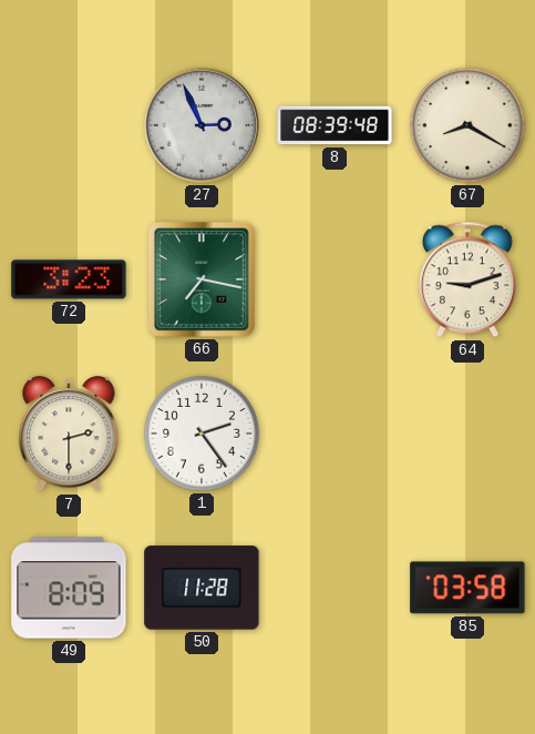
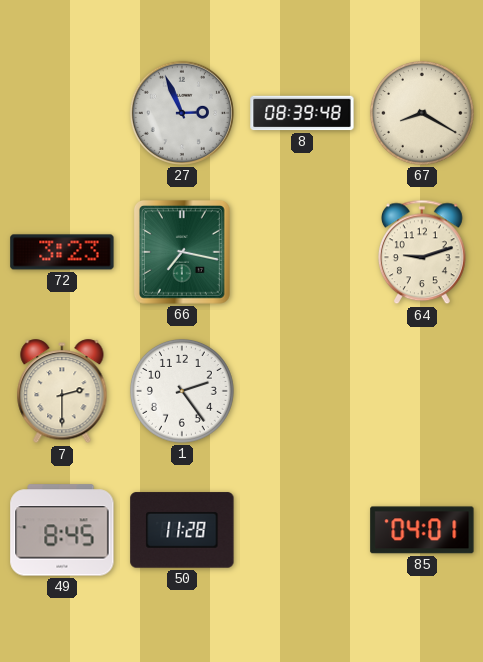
49: 8:09 -> 8:45
85: 03:58 -> 04:01
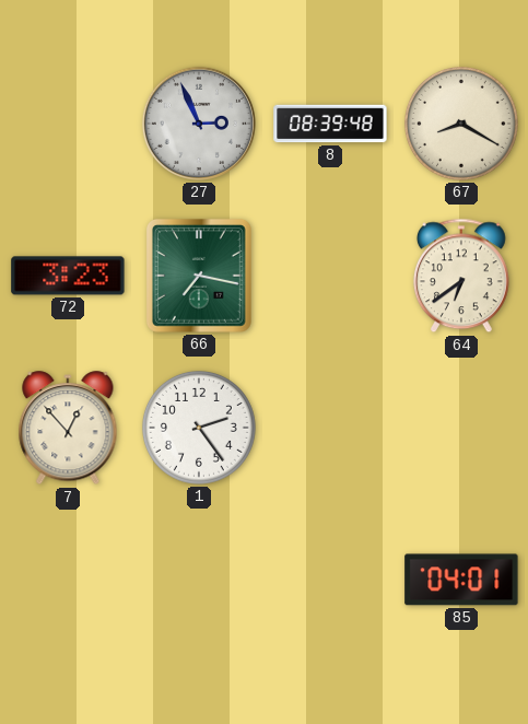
64: 9:12 -> 6:39
7: 2:30 -> 12:53
49: 8:45 -> none
50: 11:28 -> none
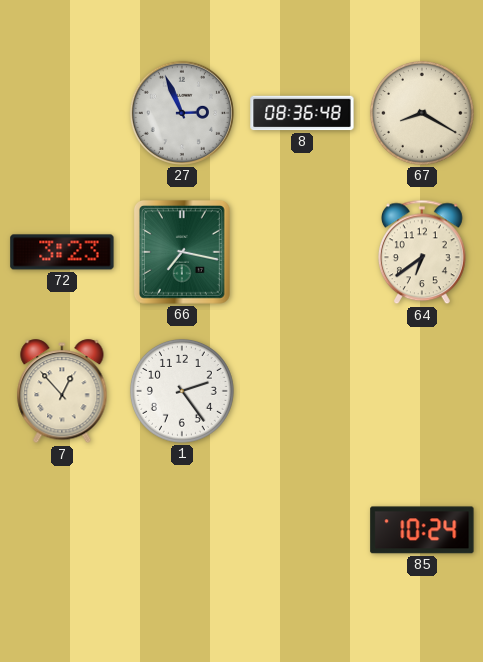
8: 08:39 -> 08:36
85: 04:01 -> 10:24
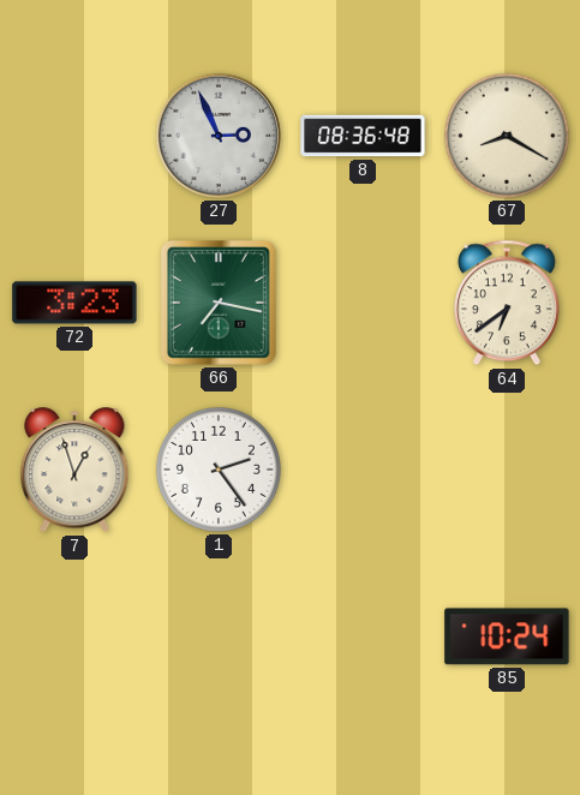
7: 12:53 -> 12:57
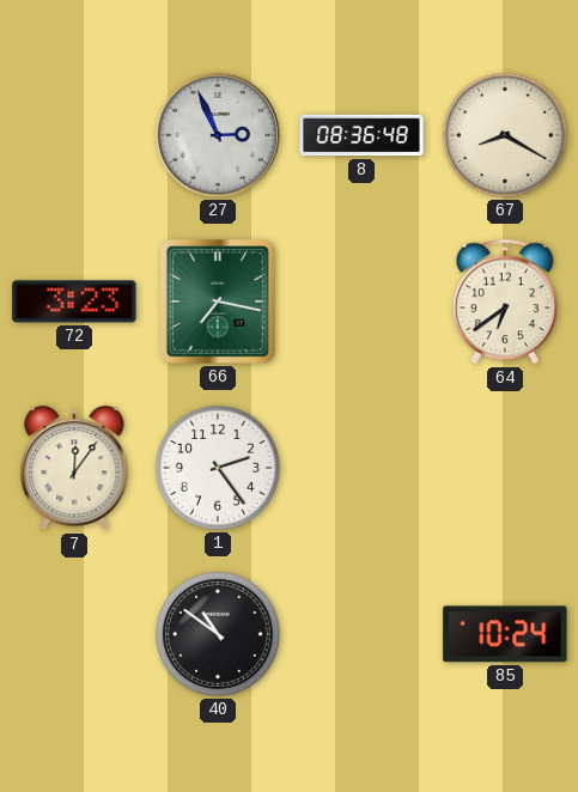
7: 12:57 -> 12:06
40: none -> 10:51
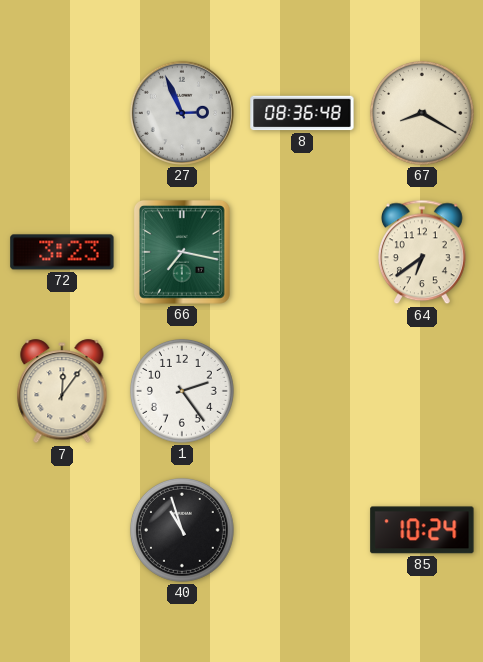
40: 10:51 -> 10:57
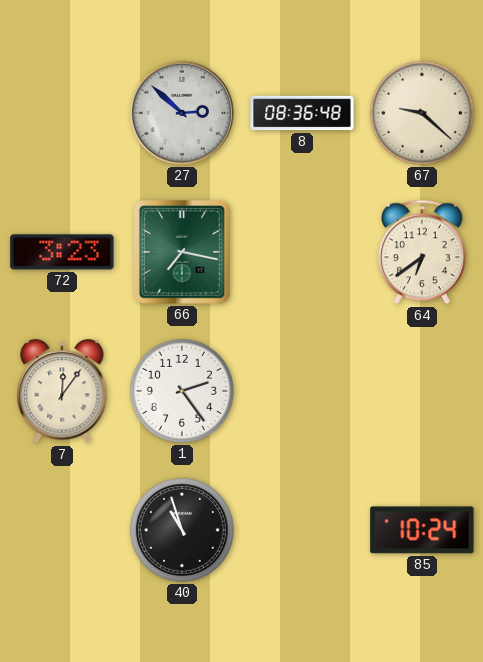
27: 2:56 -> 2:52
67: 8:20 -> 9:22
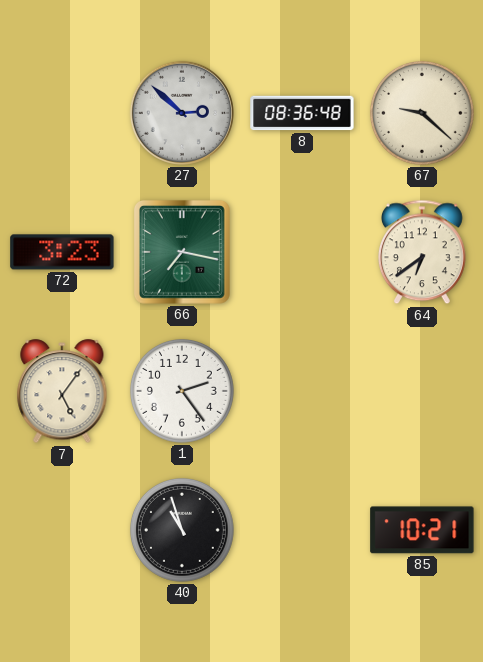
7: 12:06 -> 5:06
85: 10:24 -> 10:21
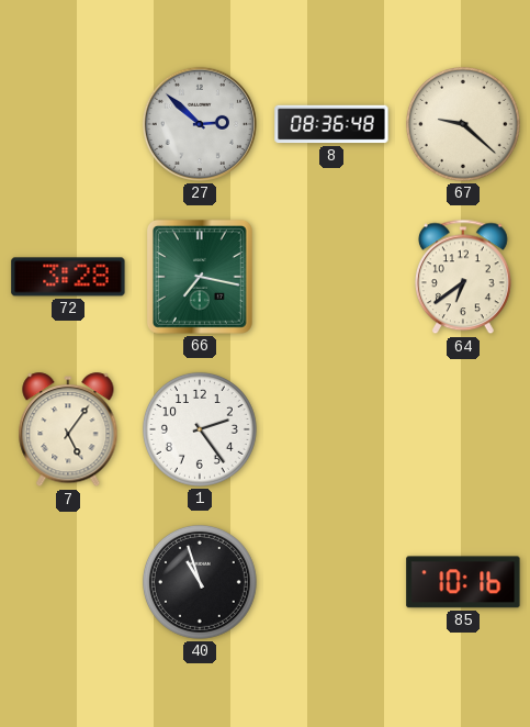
72: 3:23 -> 3:28
85: 10:21 -> 10:16
